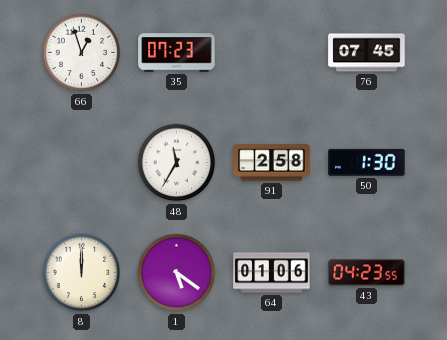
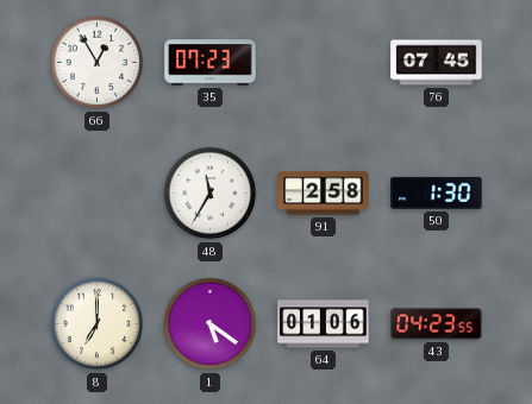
66: 12:57 -> 12:55
8: 12:00 -> 7:00
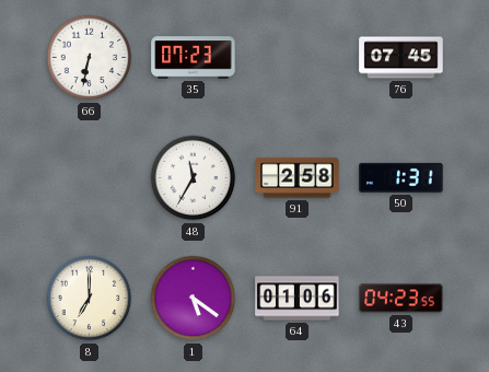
66: 12:55 -> 6:32
50: 1:30 -> 1:31
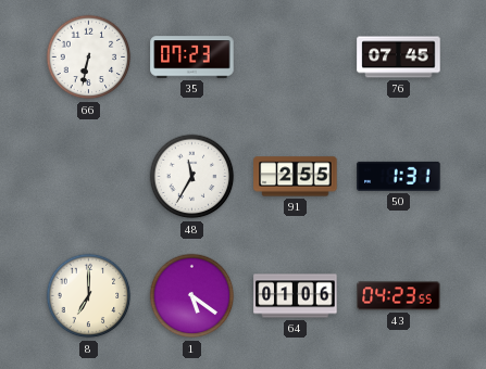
91: 2:58 -> 2:55
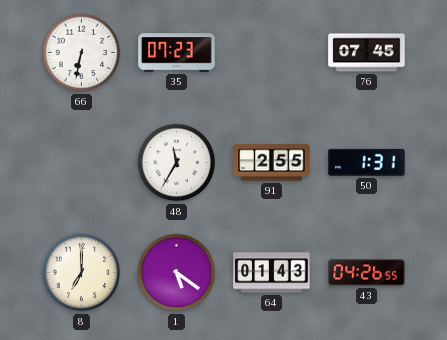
64: 01:06 -> 01:43
43: 04:23 -> 04:26
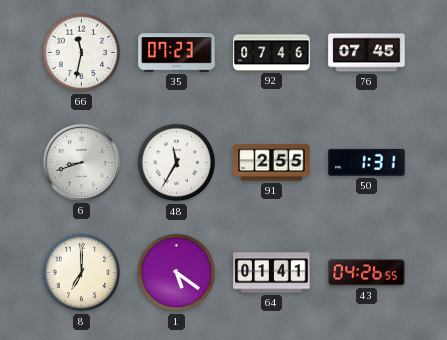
66: 6:32 -> 11:32
92: none -> 07:46
6: none -> 8:42
64: 01:43 -> 01:41
